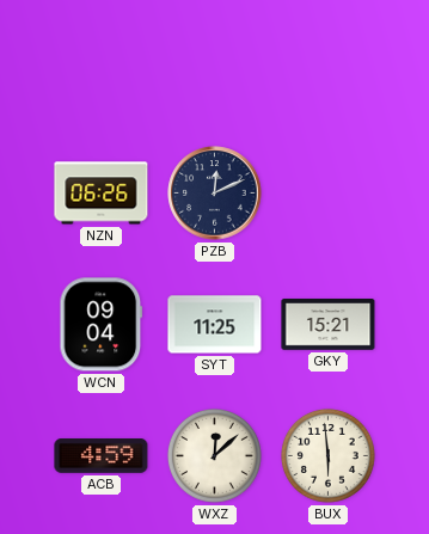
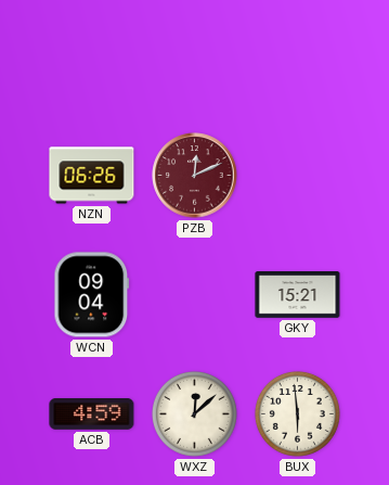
PZB dial: navy -> burgundy
SYT: 11:25 -> none
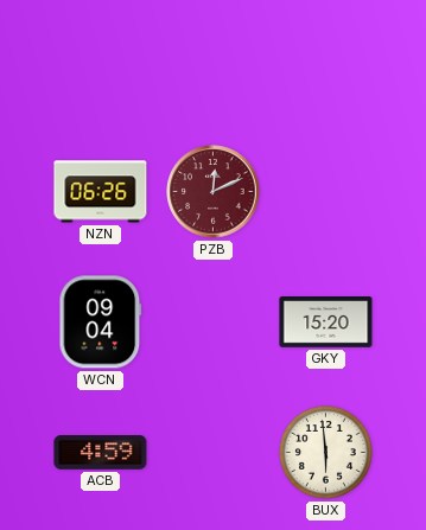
GKY: 15:21 -> 15:20
WXZ: 12:08 -> none
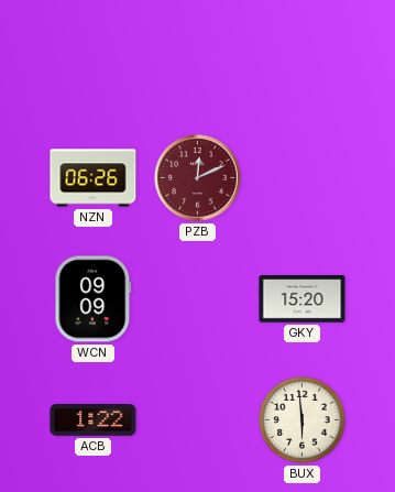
WCN: 09:04 -> 09:09
ACB: 4:59 -> 1:22
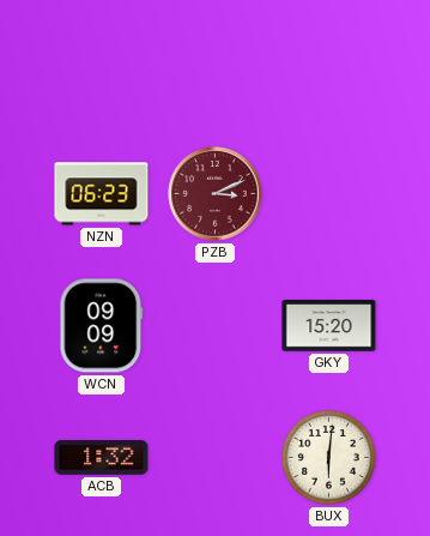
NZN: 06:26 -> 06:23
PZB: 12:11 -> 3:11
ACB: 1:22 -> 1:32
BUX: 5:59 -> 6:01
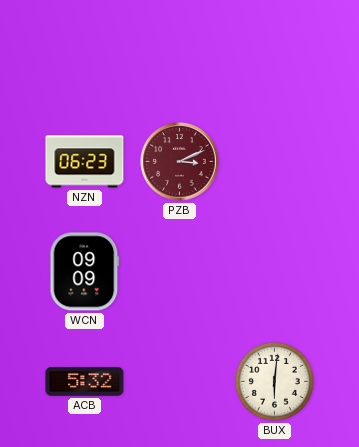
GKY: 15:20 -> none
ACB: 1:32 -> 5:32
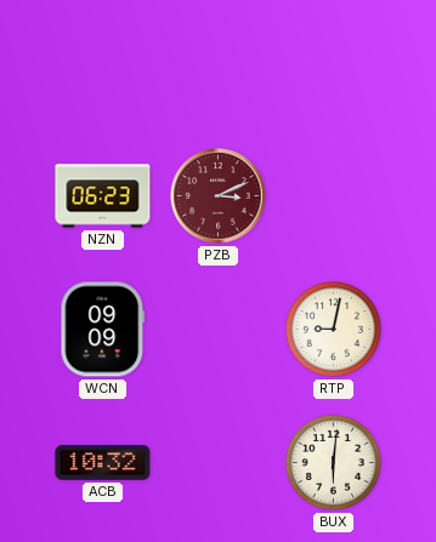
RTP: none -> 9:02
ACB: 5:32 -> 10:32
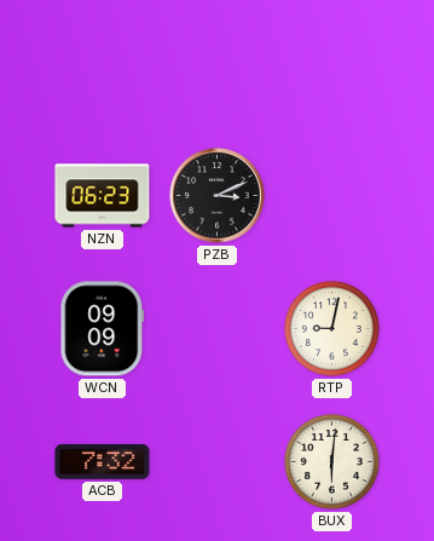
PZB dial: burgundy -> black
ACB: 10:32 -> 7:32
